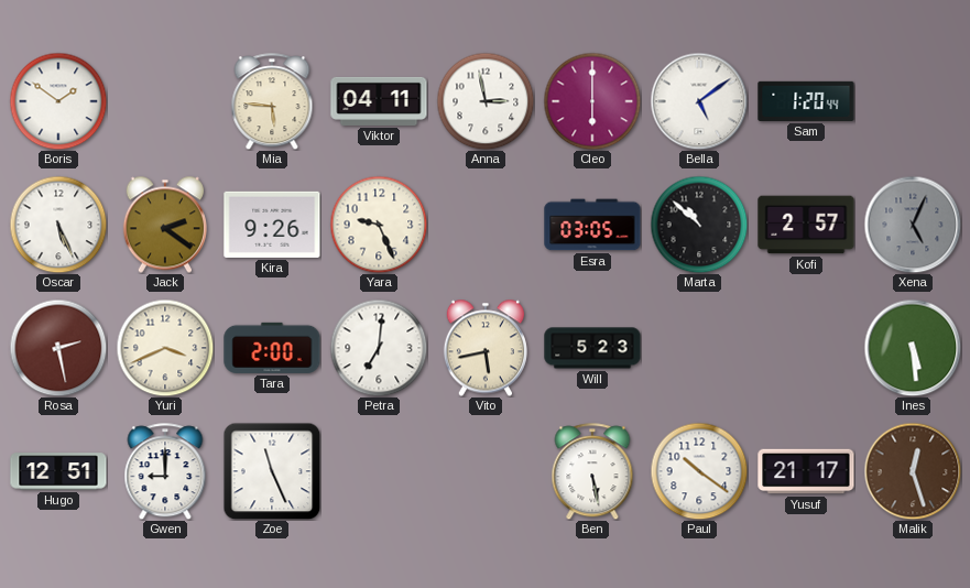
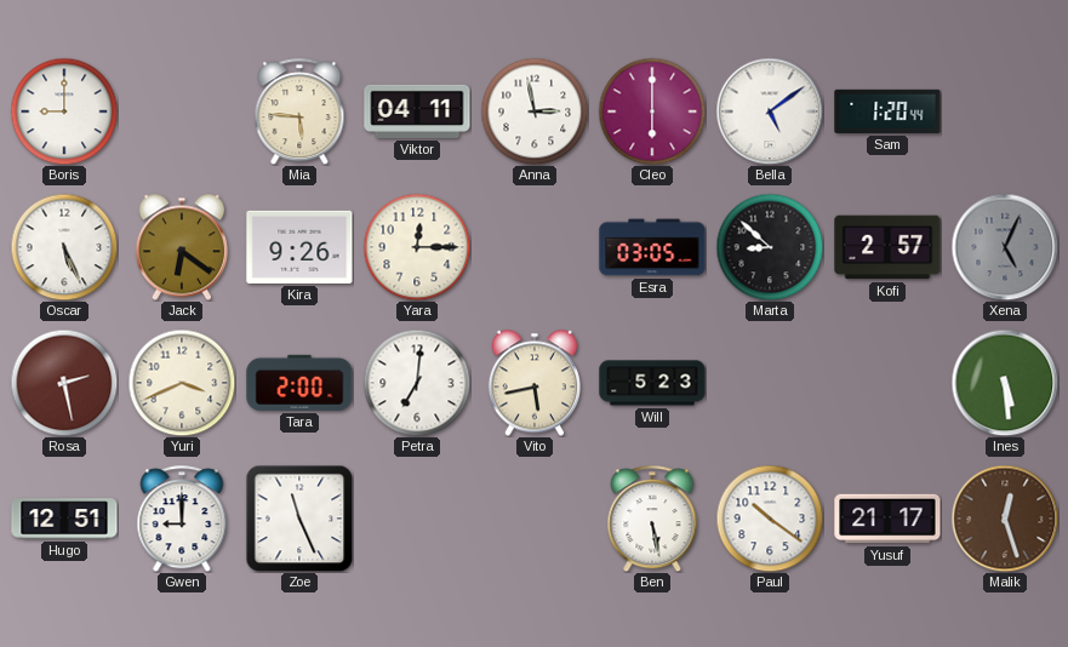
Boris: 1:51 -> 9:00
Jack: 2:21 -> 6:21
Yara: 9:26 -> 12:15
Marta: 10:52 -> 8:52
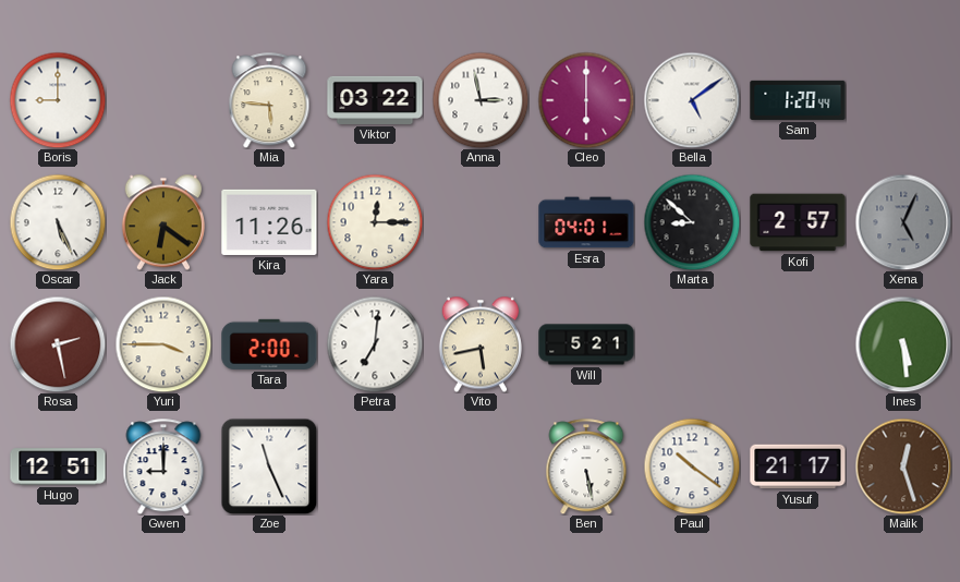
Viktor: 04:11 -> 03:22
Kira: 9:26 -> 11:26
Esra: 03:05 -> 04:01
Yuri: 3:41 -> 3:45
Will: 5:23 -> 5:21
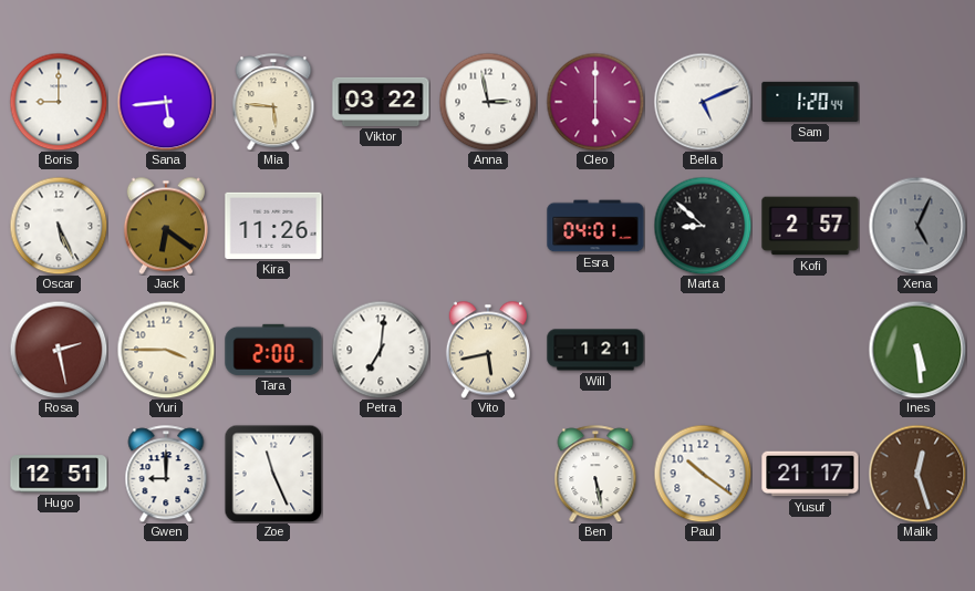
Sana: none -> 5:44
Bella: 5:09 -> 5:11
Yara: 12:15 -> none
Will: 5:21 -> 1:21
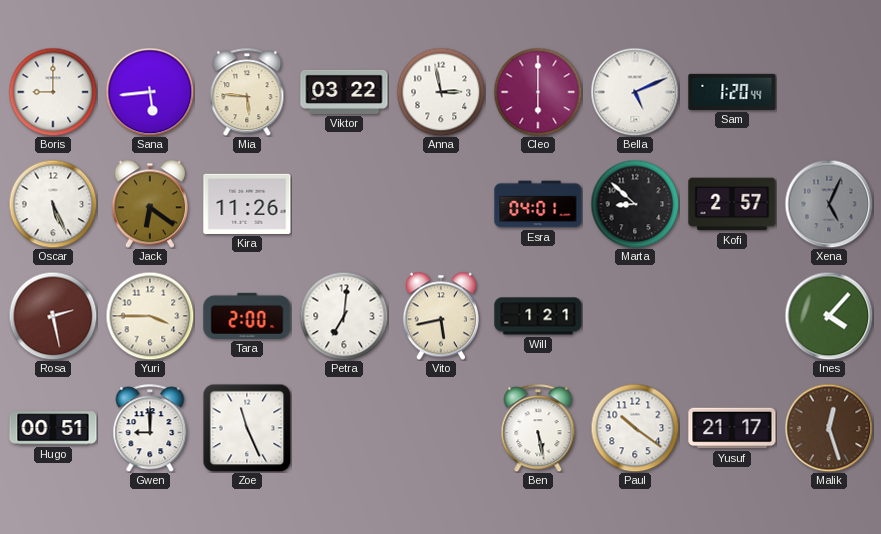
Ines: 5:29 -> 4:07
Hugo: 12:51 -> 00:51
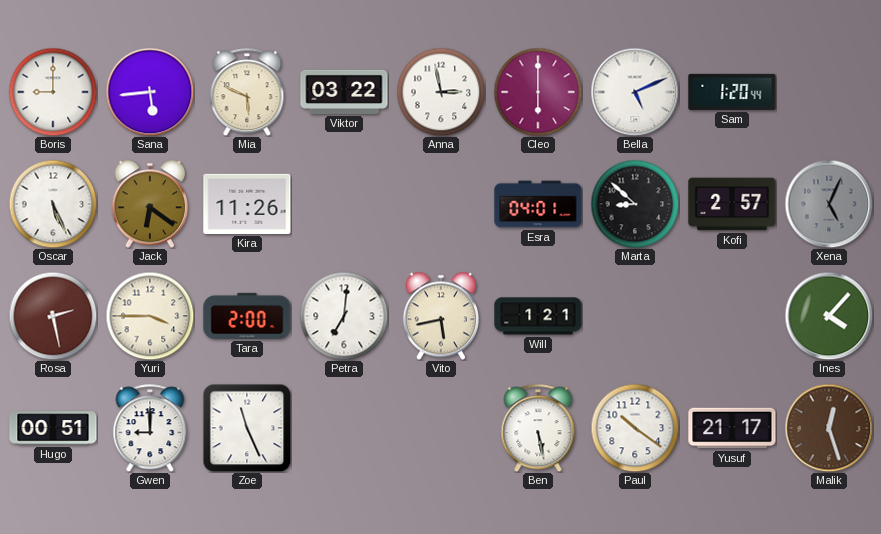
Mia: 5:46 -> 5:49
